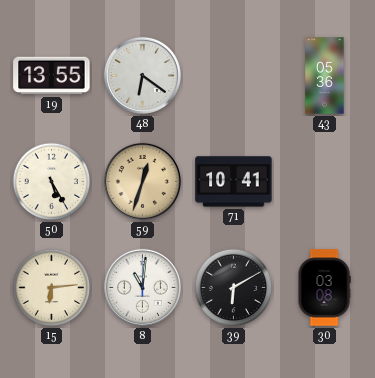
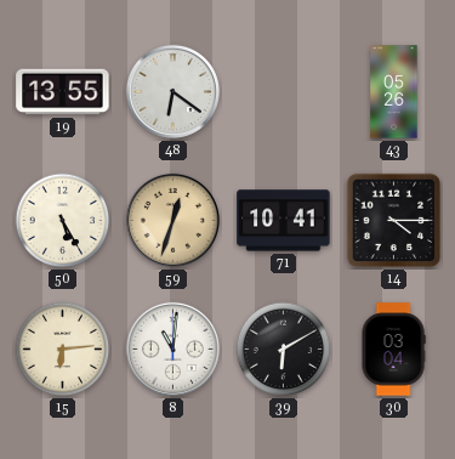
43: 05:36 -> 05:26
14: none -> 4:15
30: 03:08 -> 03:04
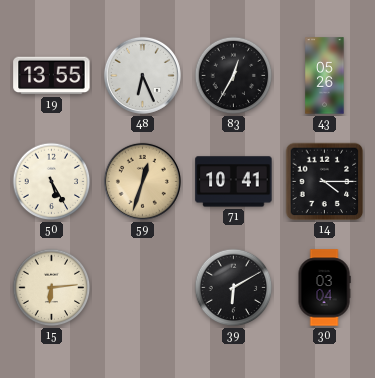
48: 6:21 -> 6:26
83: none -> 12:35
8: 11:01 -> none
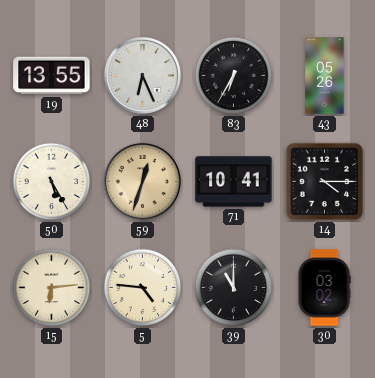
83: 12:35 -> 6:35
5: none -> 4:46
39: 6:10 -> 11:00
30: 03:04 -> 03:02
